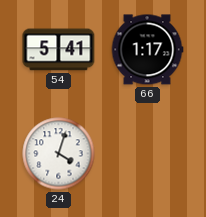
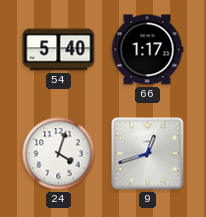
54: 5:41 -> 5:40
9: none -> 12:42
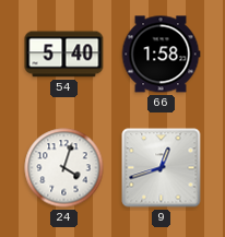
66: 1:17 -> 1:58
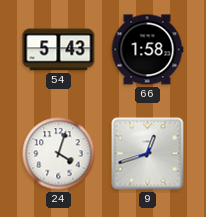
54: 5:40 -> 5:43
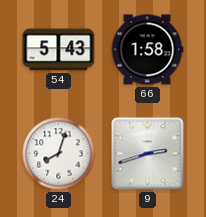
24: 4:03 -> 8:03
9: 12:42 -> 2:42
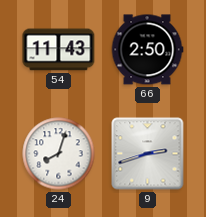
54: 5:43 -> 11:43
66: 1:58 -> 2:50
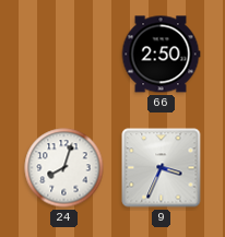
54: 11:43 -> none
9: 2:42 -> 3:34
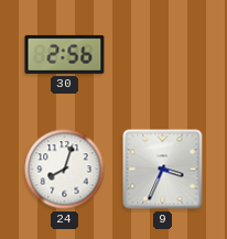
30: none -> 2:56
66: 2:50 -> none
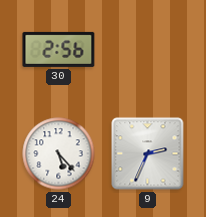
24: 8:03 -> 5:23
9: 3:34 -> 2:34
